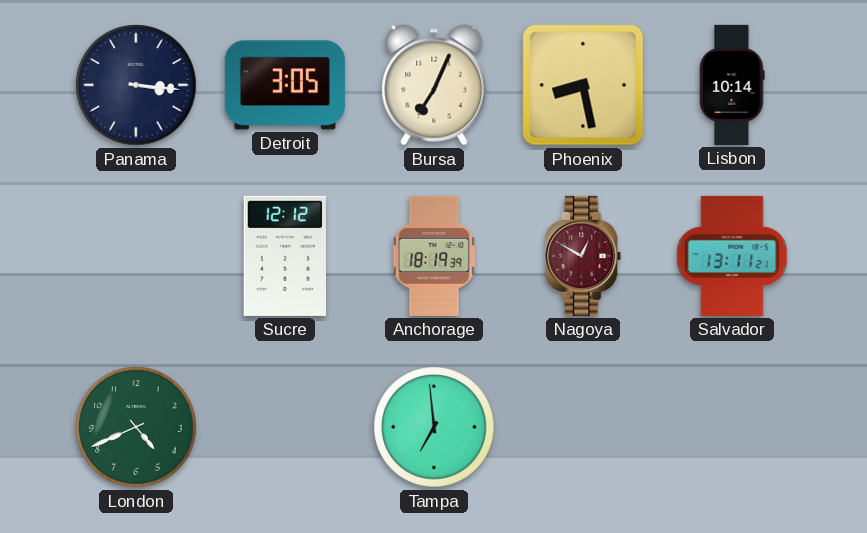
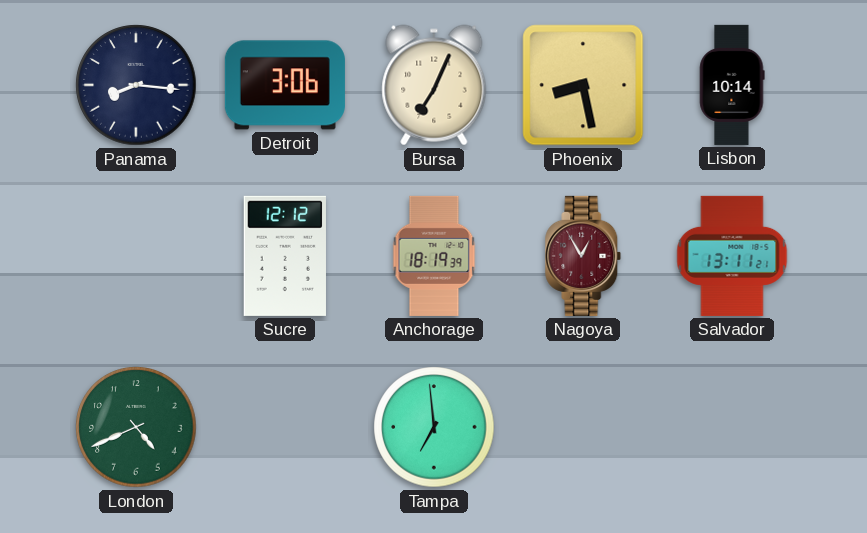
Panama: 3:16 -> 8:16
Detroit: 3:05 -> 3:06
Nagoya: 12:50 -> 12:55
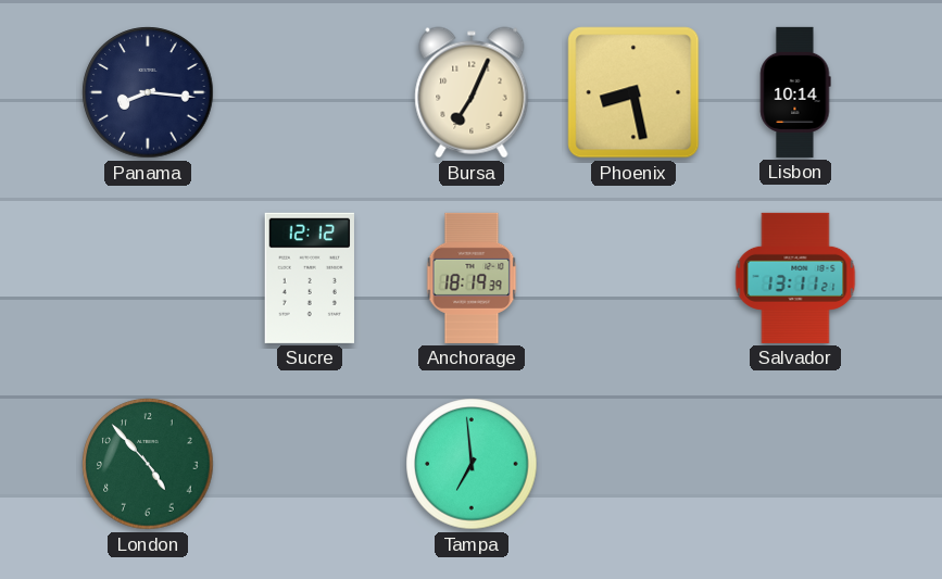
Detroit: 3:06 -> none
Nagoya: 12:55 -> none
London: 4:41 -> 4:53
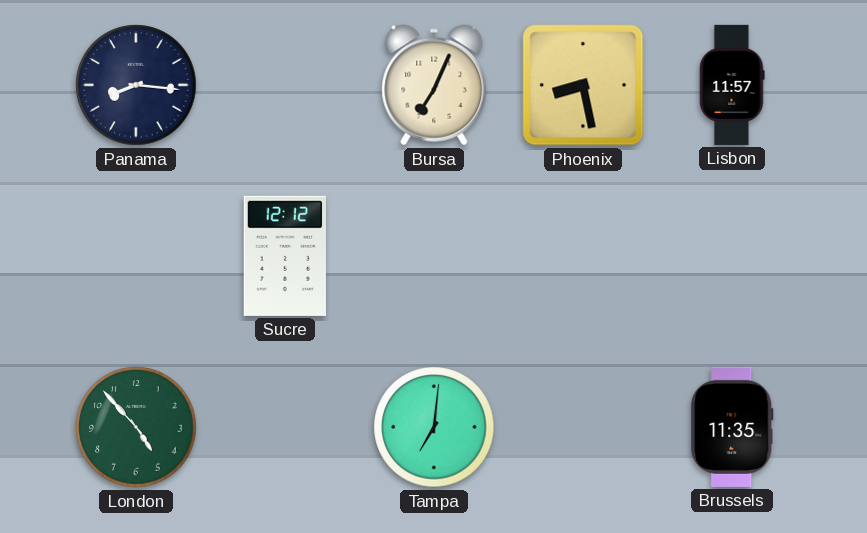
Lisbon: 10:14 -> 11:57
Anchorage: 18:19 -> none
Salvador: 13:11 -> none
Tampa: 6:59 -> 7:01
Brussels: none -> 11:35
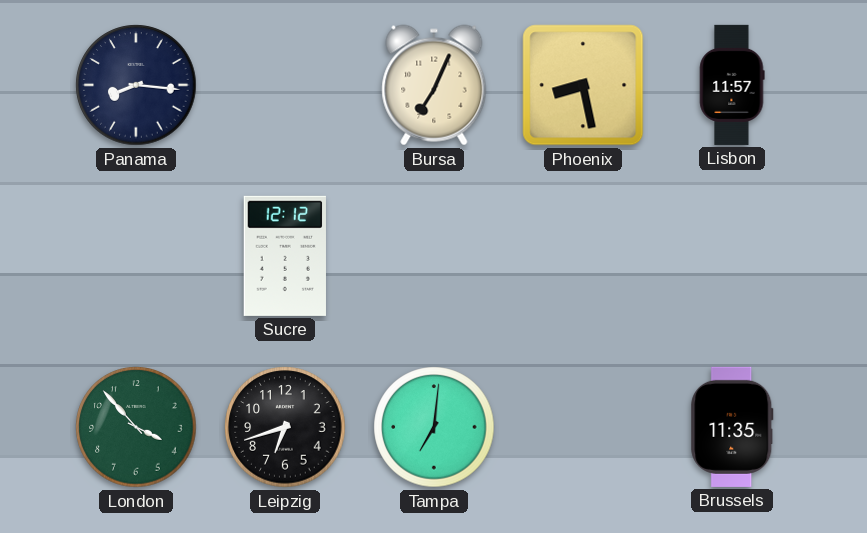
London: 4:53 -> 3:53
Leipzig: none -> 6:42
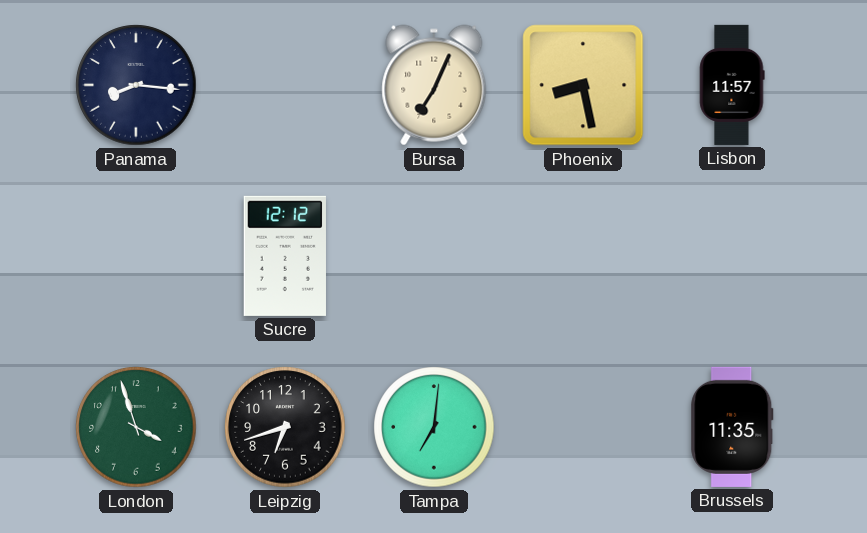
London: 3:53 -> 3:57
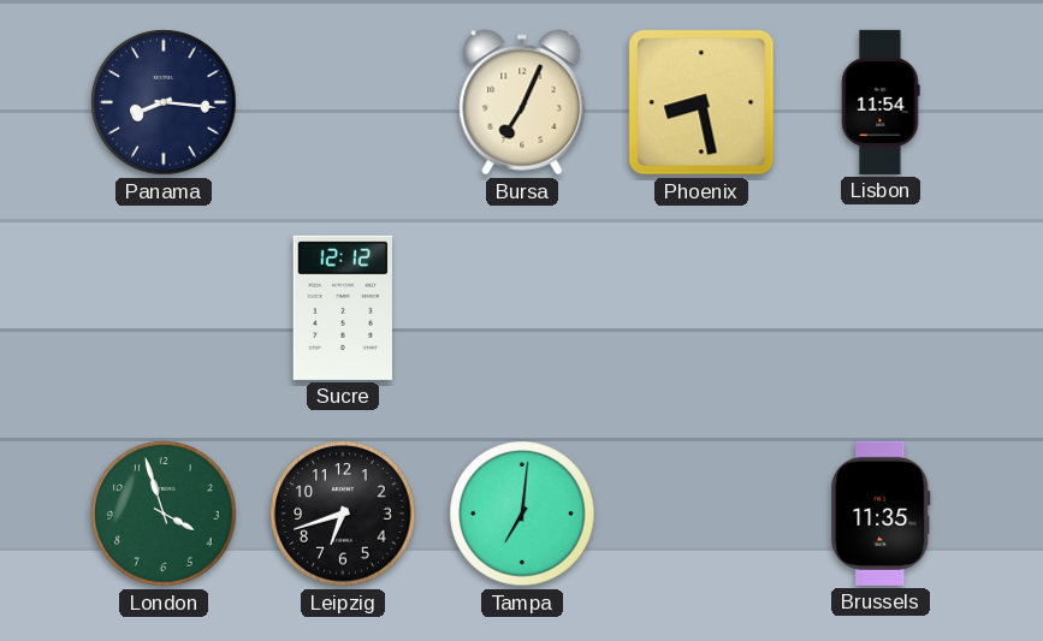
Lisbon: 11:57 -> 11:54
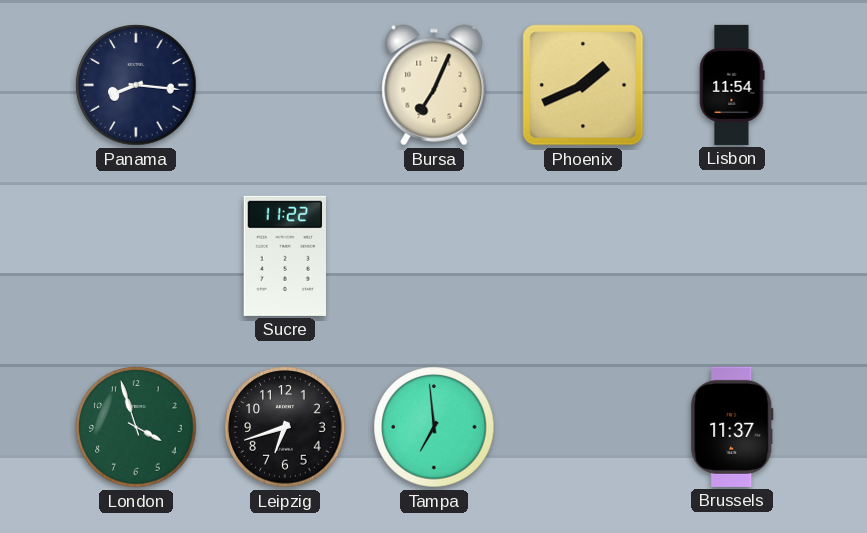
Phoenix: 8:28 -> 1:41
Sucre: 12:12 -> 11:22
Tampa: 7:01 -> 6:59
Brussels: 11:35 -> 11:37
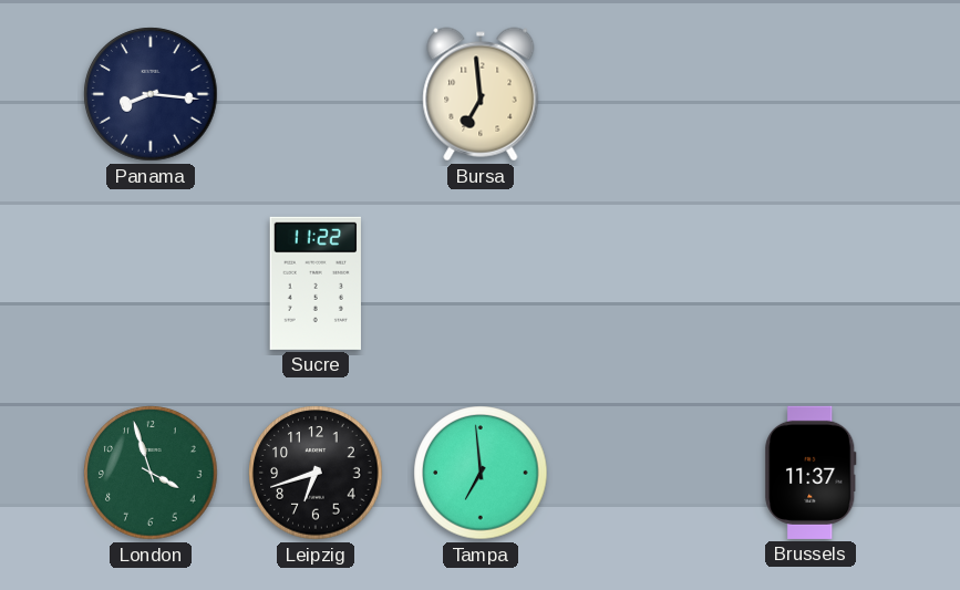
Bursa: 7:04 -> 6:59
Phoenix: 1:41 -> none
Lisbon: 11:54 -> none
